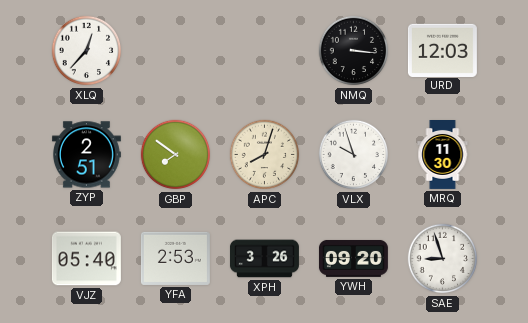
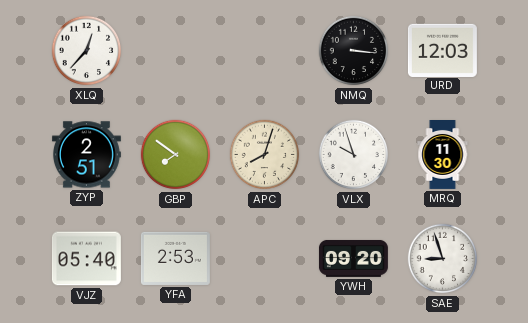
XPH: 3:26 -> none
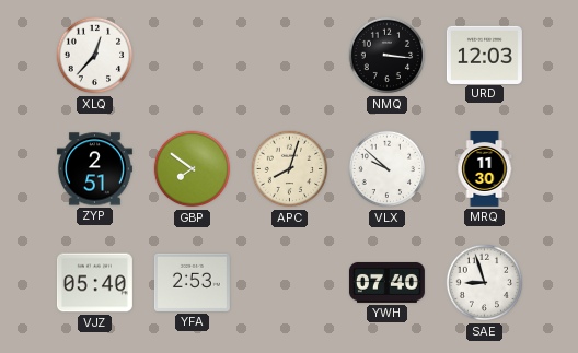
VLX: 9:57 -> 9:52
YWH: 09:20 -> 07:40
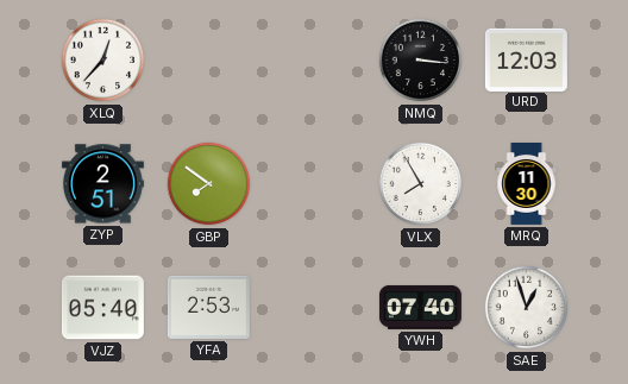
APC: 8:03 -> none
VLX: 9:52 -> 7:55
SAE: 8:57 -> 12:57
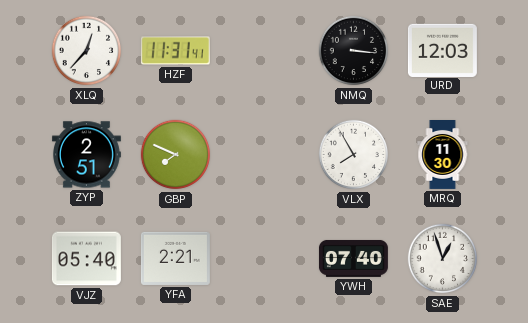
HZF: none -> 11:31
GBP: 7:51 -> 7:49
YFA: 2:53 -> 2:21
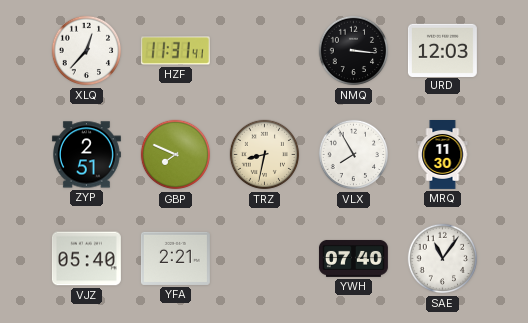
TRZ: none -> 8:32
SAE: 12:57 -> 11:06
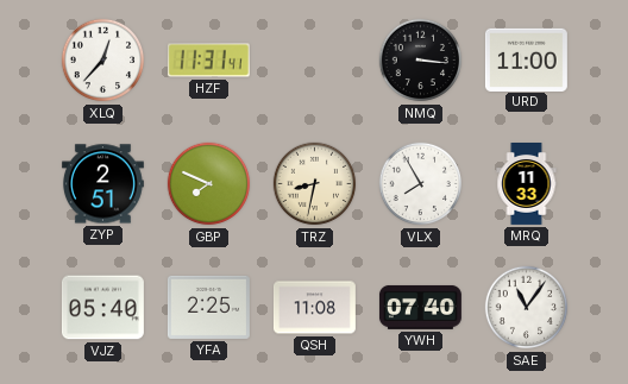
URD: 12:03 -> 11:00
MRQ: 11:30 -> 11:33
YFA: 2:21 -> 2:25
QSH: none -> 11:08
